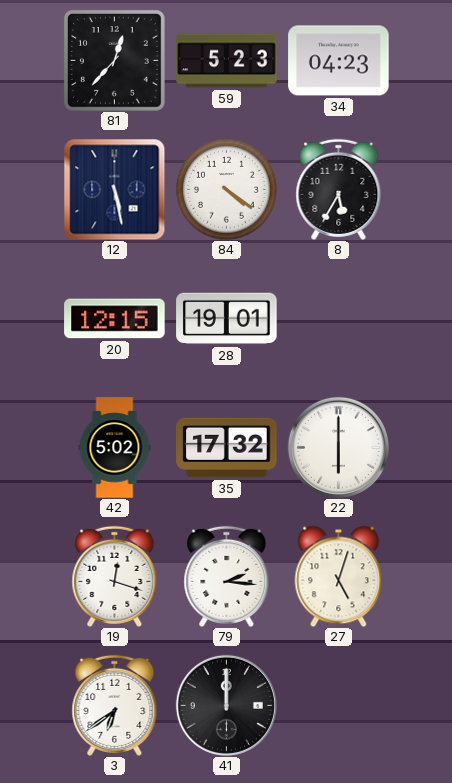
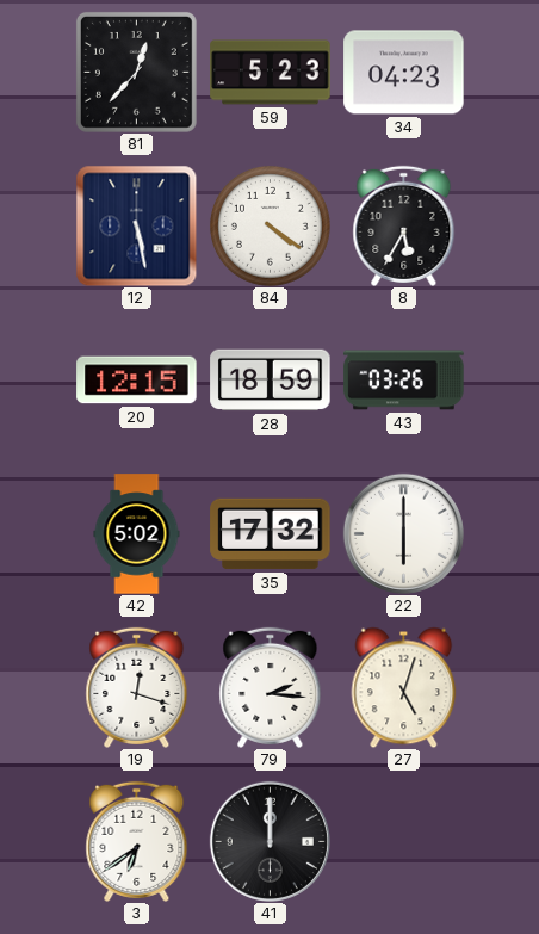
28: 19:01 -> 18:59
43: none -> 03:26
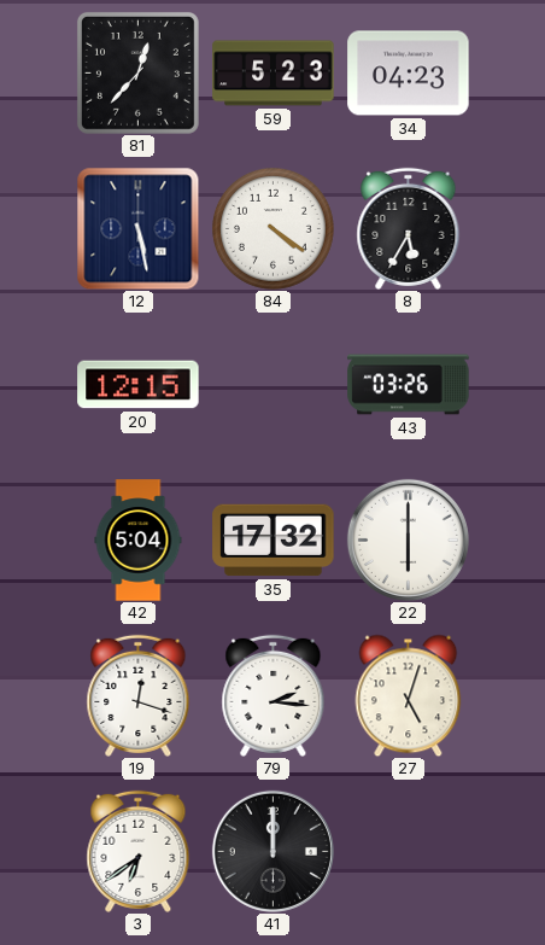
28: 18:59 -> none
42: 5:02 -> 5:04
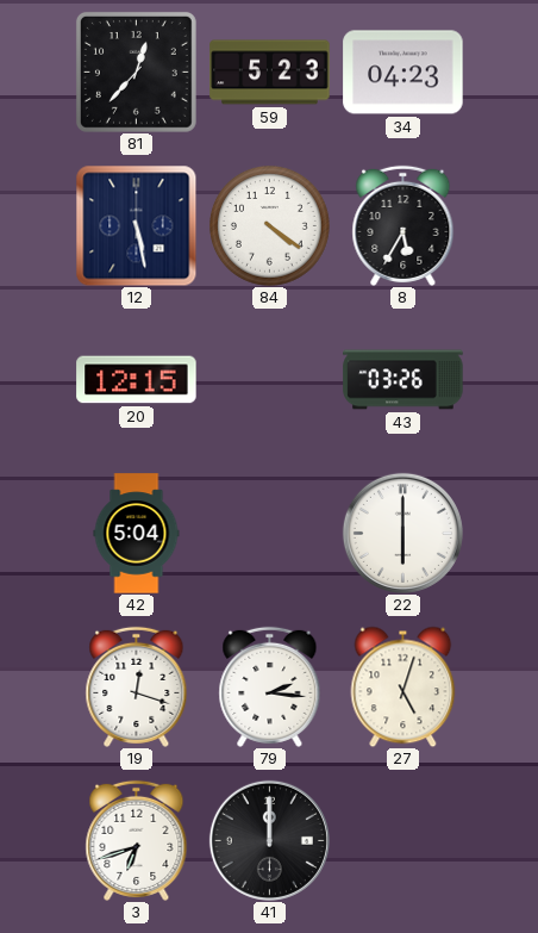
35: 17:32 -> none
3: 6:39 -> 6:42
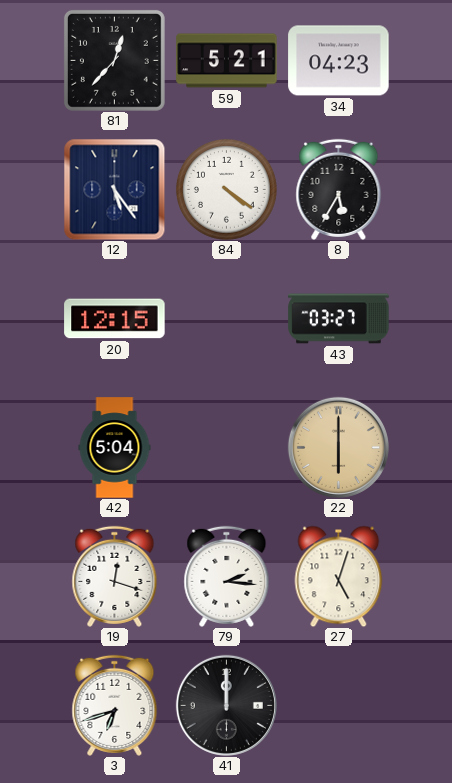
59: 5:23 -> 5:21
12: 5:28 -> 5:24
43: 03:26 -> 03:27
22 dial: white -> champagne
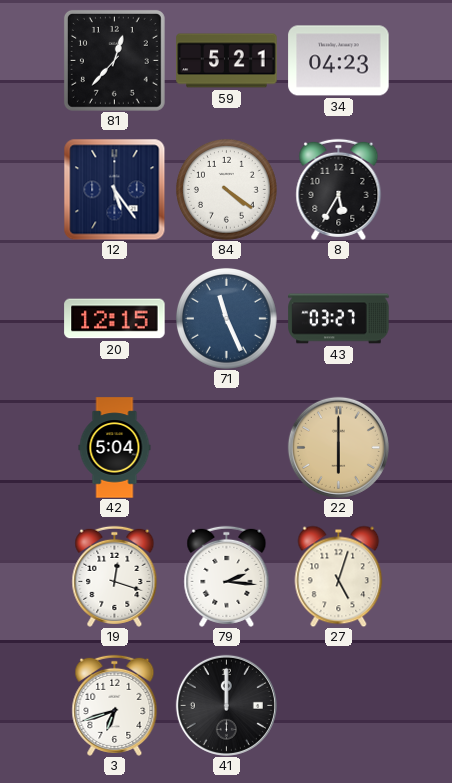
71: none -> 11:26
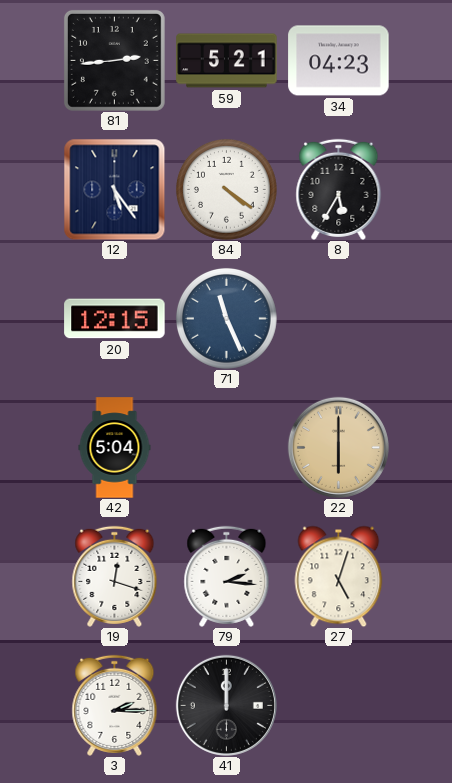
81: 12:37 -> 2:44
43: 03:27 -> none
3: 6:42 -> 2:15
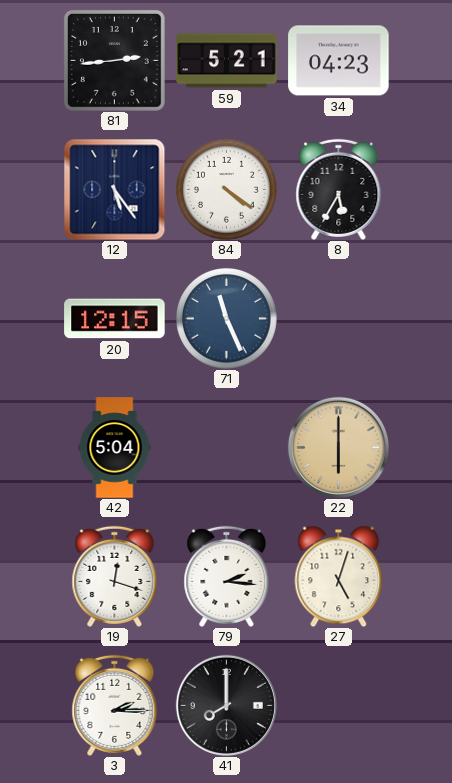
41: 12:00 -> 8:00
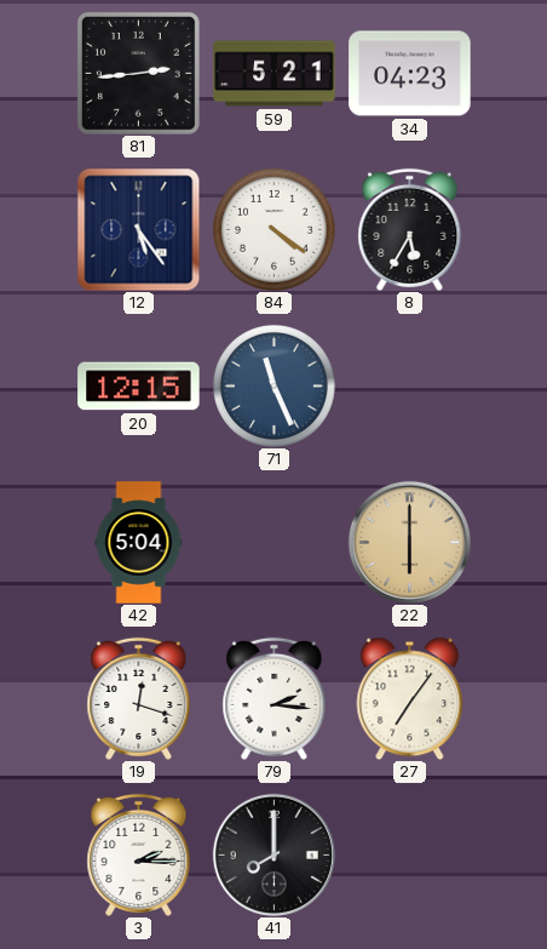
27: 5:03 -> 7:06
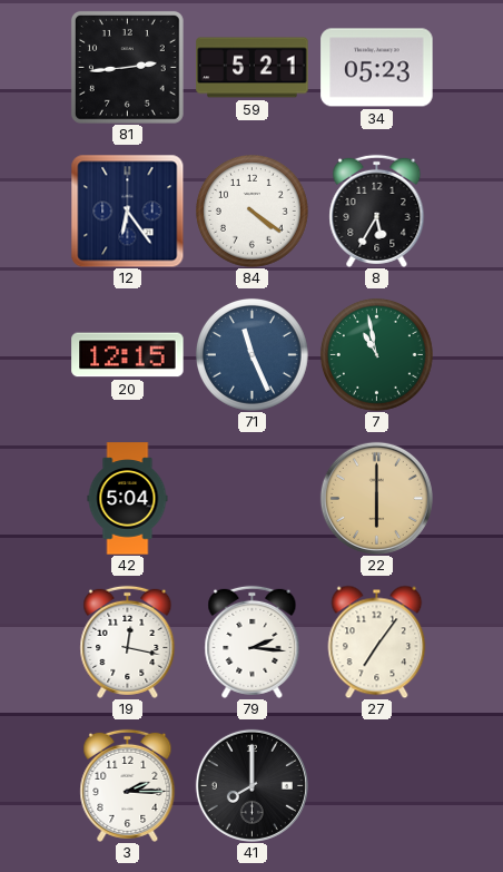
34: 04:23 -> 05:23
12: 5:24 -> 6:24
7: none -> 10:58
19: 12:18 -> 12:17
